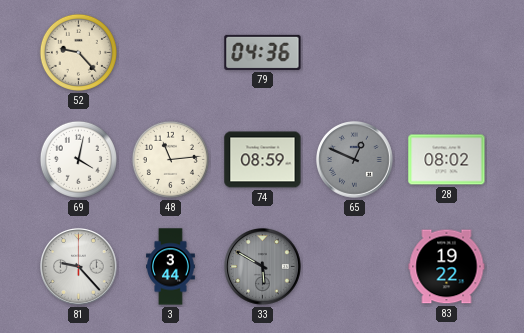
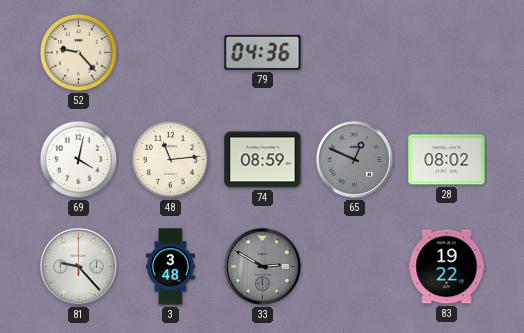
3: 3:44 -> 3:48
33: 5:50 -> 2:50
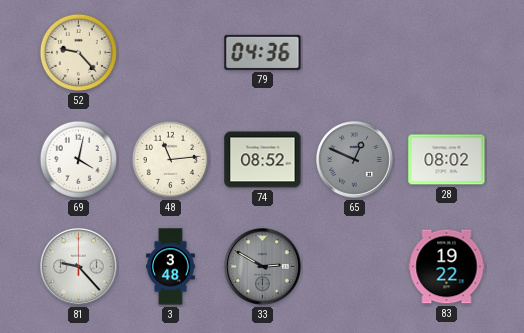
74: 08:59 -> 08:52
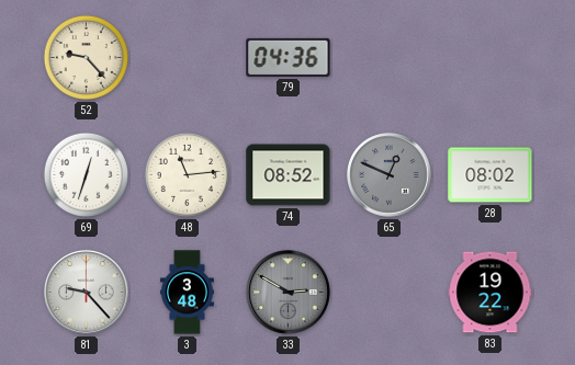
69: 4:02 -> 12:33
